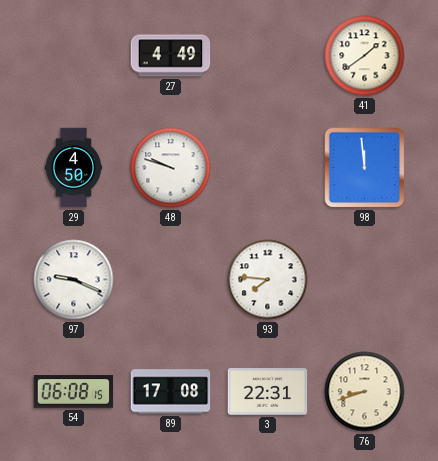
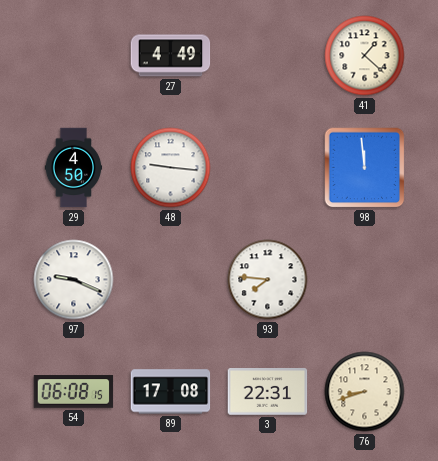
41: 1:39 -> 1:22
48: 9:48 -> 9:16
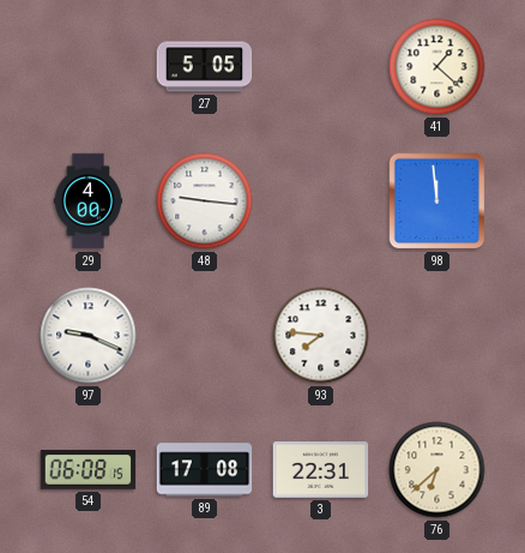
27: 4:49 -> 5:05
29: 4:50 -> 4:00
76: 8:42 -> 6:38
